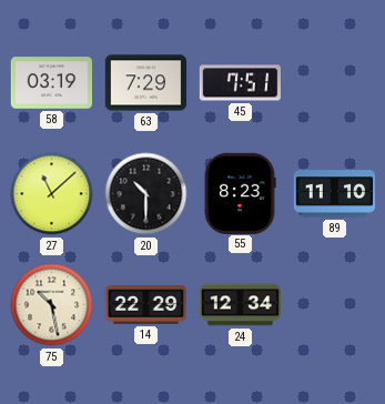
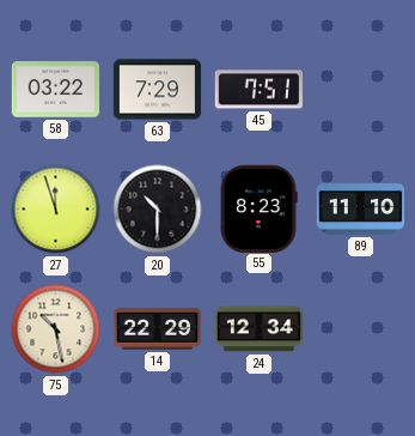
58: 03:19 -> 03:22
27: 11:08 -> 11:57
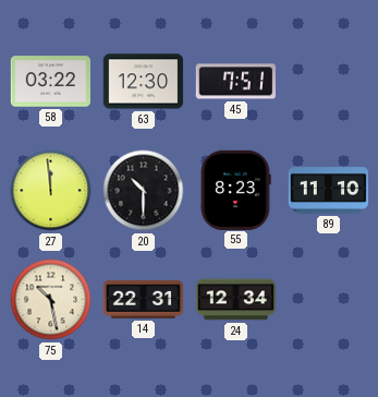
63: 7:29 -> 12:30
27: 11:57 -> 11:59
14: 22:29 -> 22:31
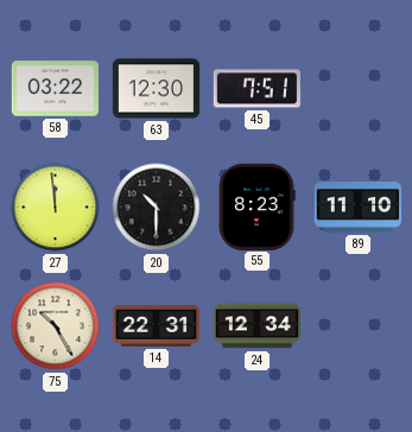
75: 10:28 -> 10:25
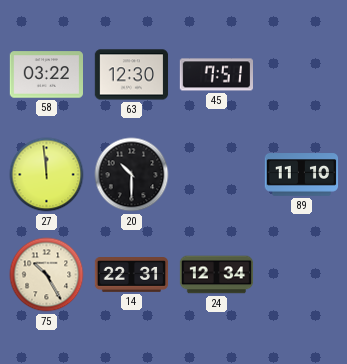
55: 8:23 -> none
